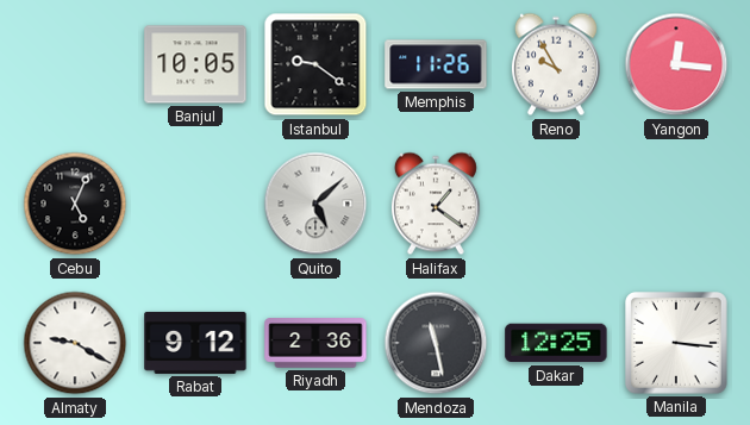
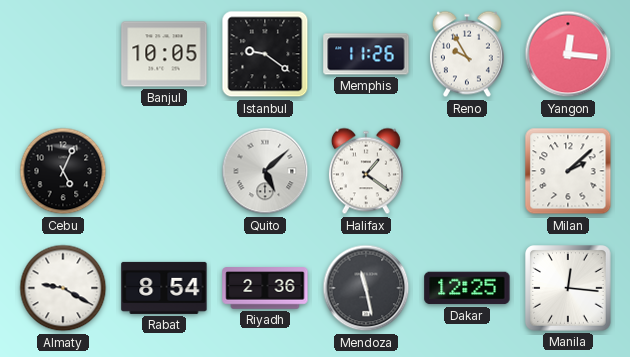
Milan: none -> 2:08
Rabat: 9:12 -> 8:54
Manila: 3:16 -> 12:16
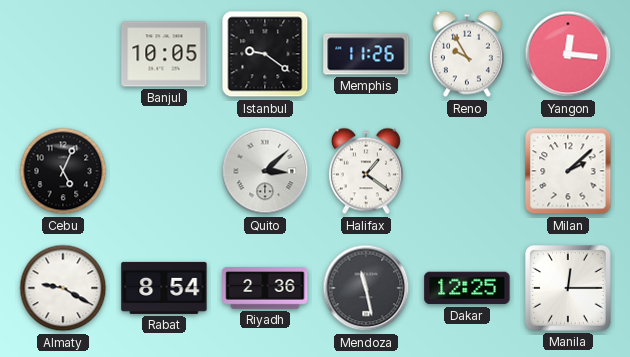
Quito: 5:08 -> 3:08
Manila: 12:16 -> 12:15
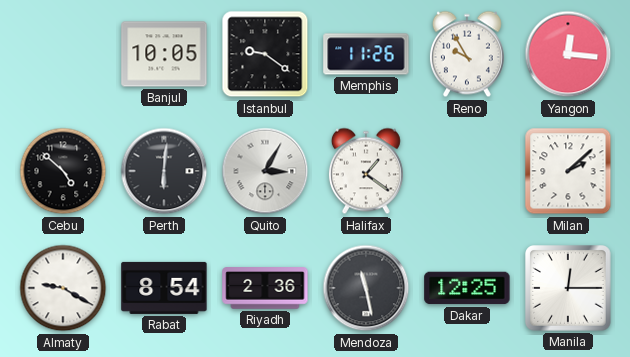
Cebu: 5:04 -> 4:52
Perth: none -> 6:01
Quito: 3:08 -> 3:05
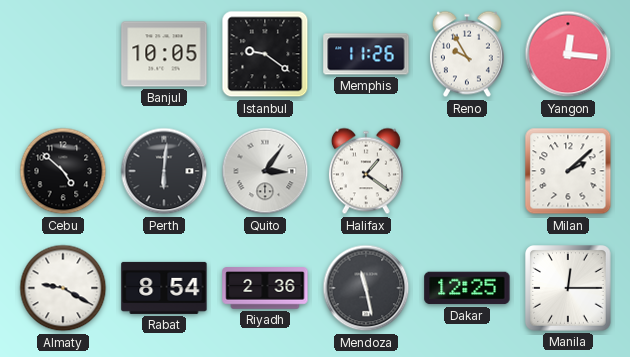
Quito: 3:05 -> 3:06
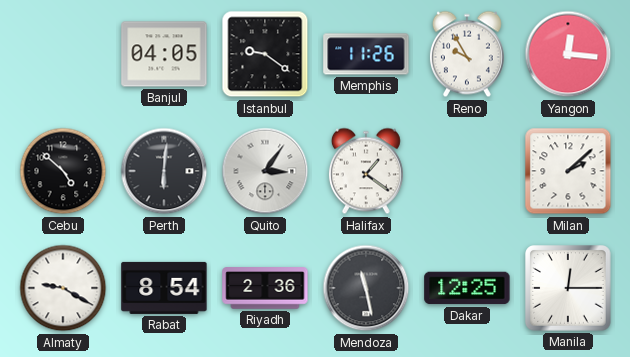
Banjul: 10:05 -> 04:05
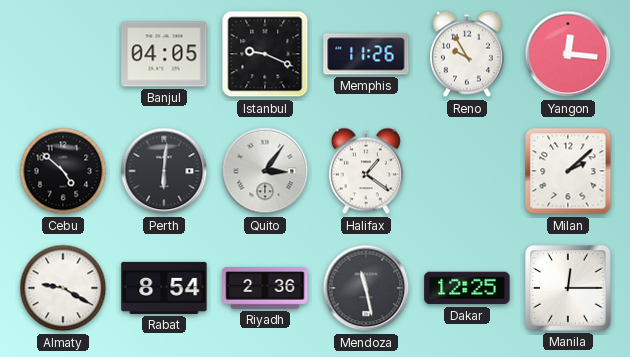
Istanbul: 9:21 -> 9:19
